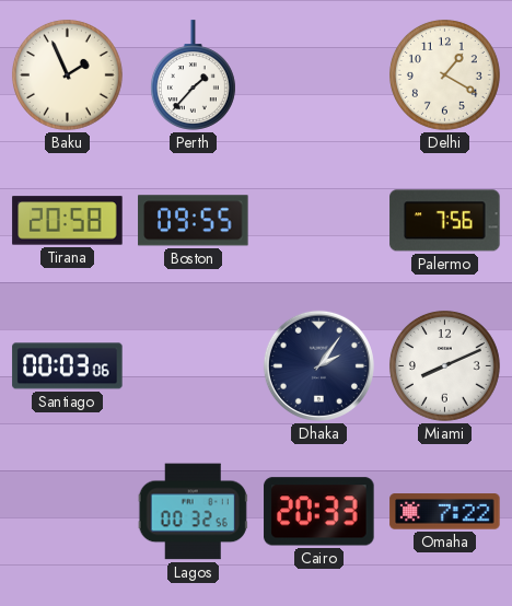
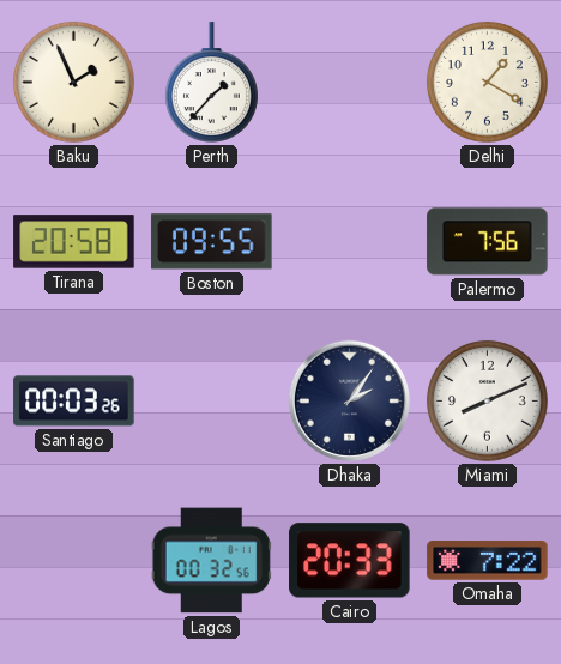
Santiago: 00:03:06 -> 00:03:26
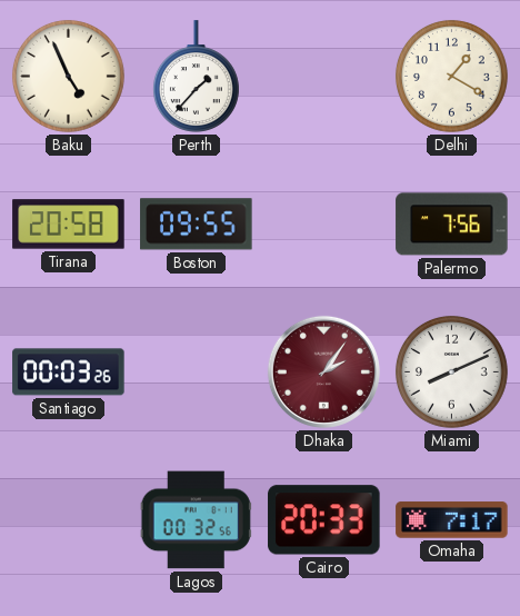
Baku: 1:56 -> 4:56
Dhaka dial: navy -> burgundy
Omaha: 7:22 -> 7:17
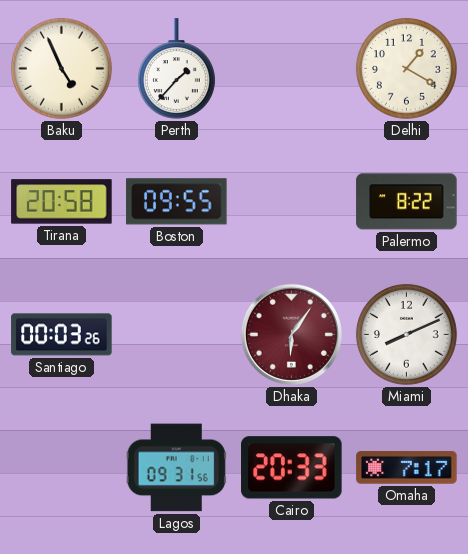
Palermo: 7:56 -> 8:22
Dhaka: 2:06 -> 6:06
Lagos: 00:32 -> 09:31
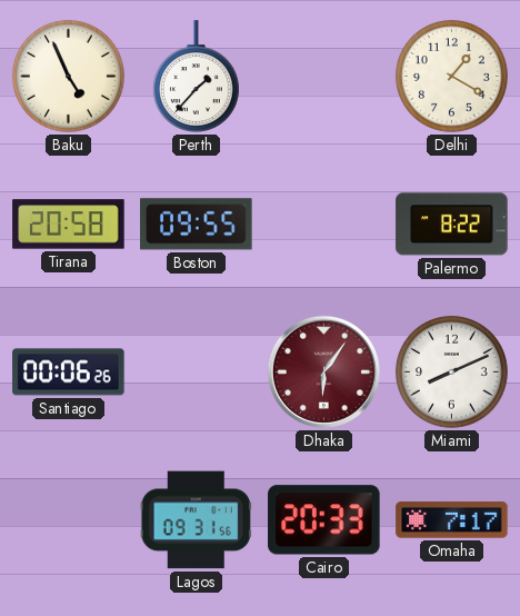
Santiago: 00:03 -> 00:06
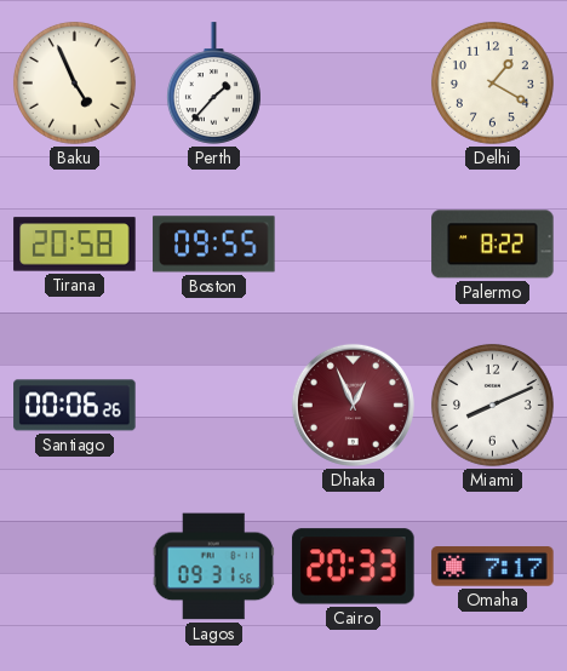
Dhaka: 6:06 -> 12:56
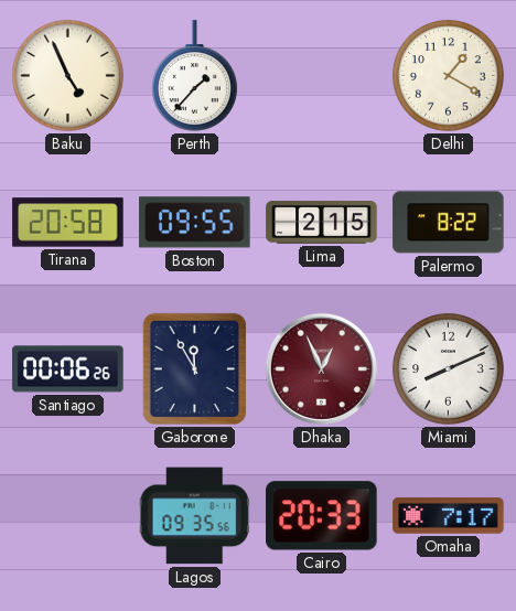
Lima: none -> 2:15
Gaborone: none -> 11:55
Lagos: 09:31 -> 09:35
